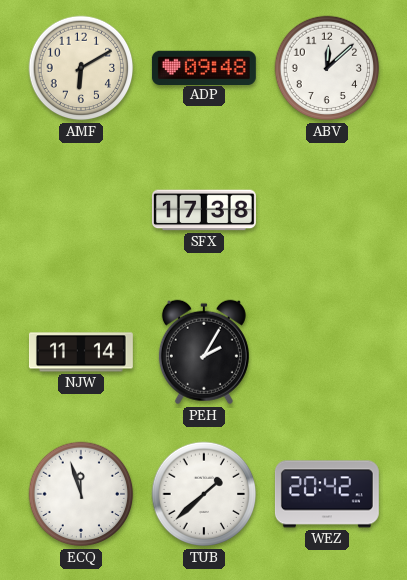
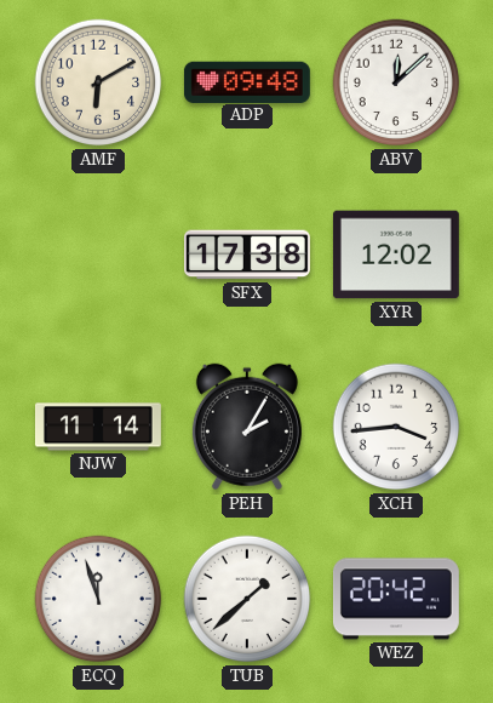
XYR: none -> 12:02
XCH: none -> 3:44
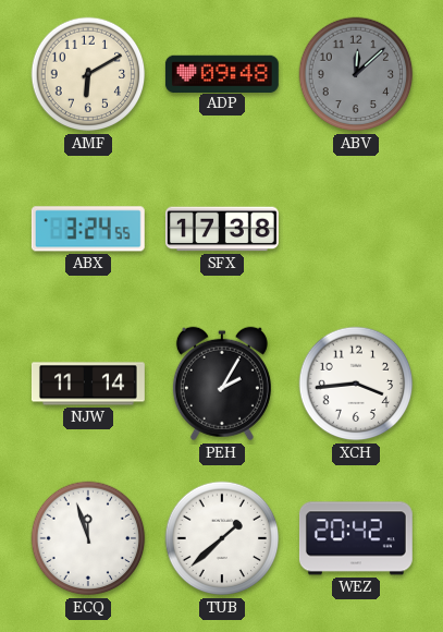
ABV dial: white -> grey
ABX: none -> 3:24
XYR: 12:02 -> none
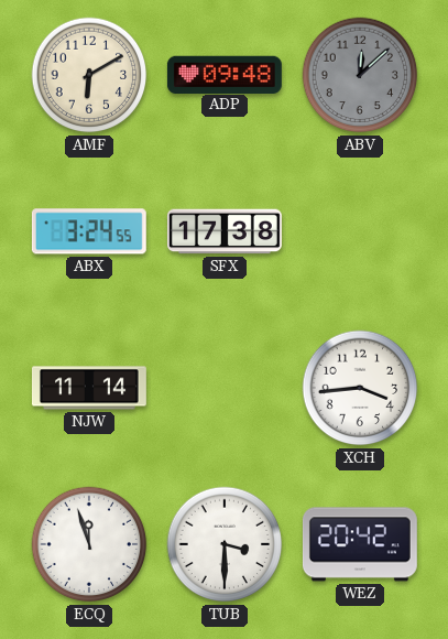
PEH: 2:05 -> none
TUB: 1:38 -> 3:30
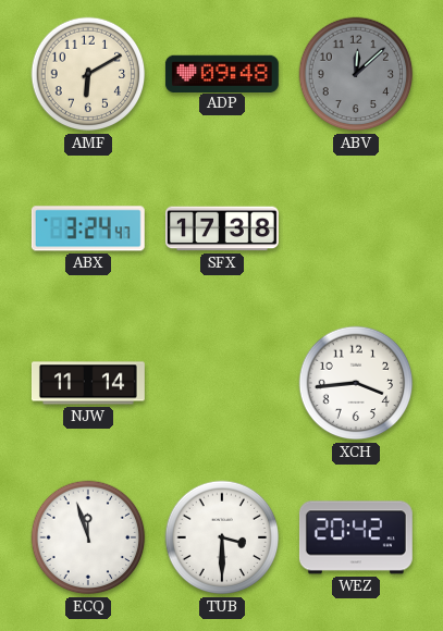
ABX: 3:24:55 -> 3:24:47
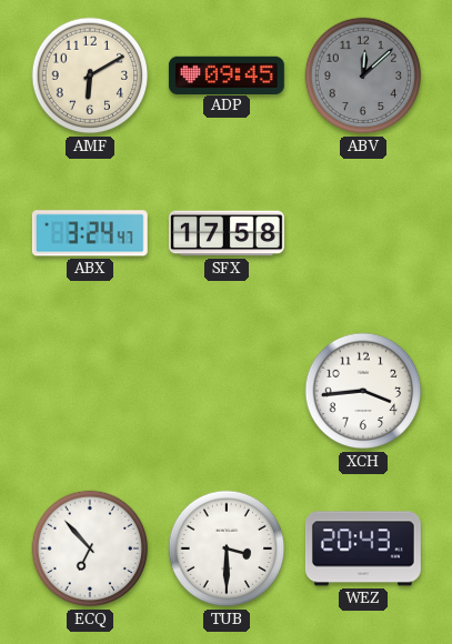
ADP: 09:48 -> 09:45
SFX: 17:38 -> 17:58
NJW: 11:14 -> none
ECQ: 11:57 -> 6:53
WEZ: 20:42 -> 20:43
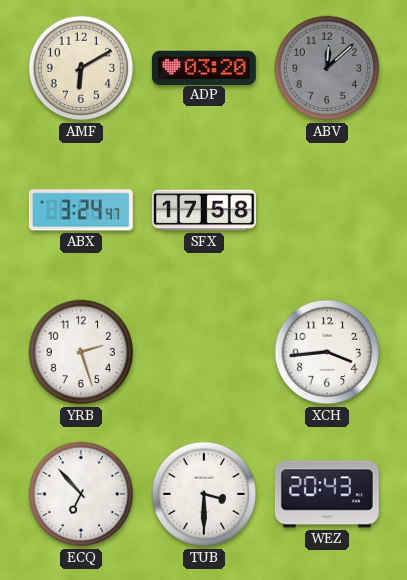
ADP: 09:45 -> 03:20
YRB: none -> 2:27
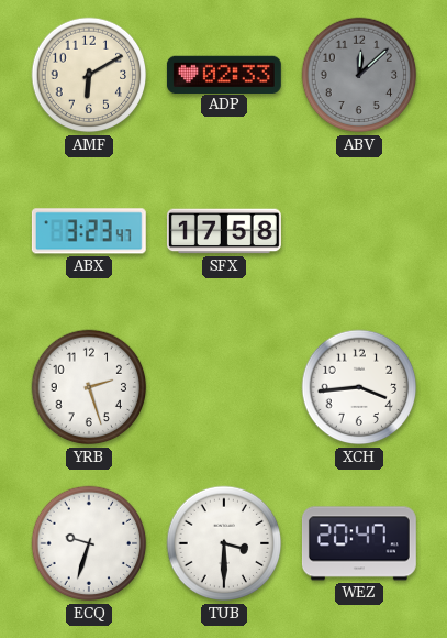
ADP: 03:20 -> 02:33
ABX: 3:24 -> 3:23
ECQ: 6:53 -> 9:33
WEZ: 20:43 -> 20:47
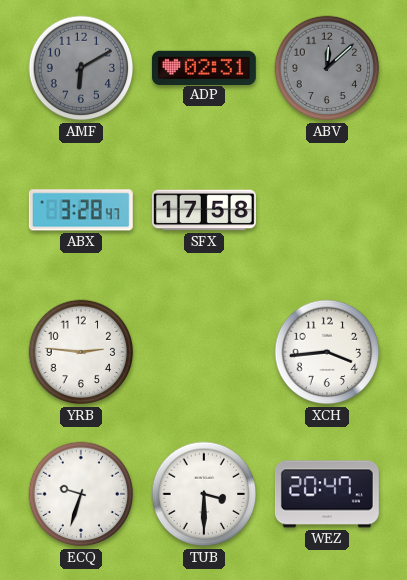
AMF dial: cream -> grey
ADP: 02:33 -> 02:31
ABX: 3:23 -> 3:28
YRB: 2:27 -> 2:46
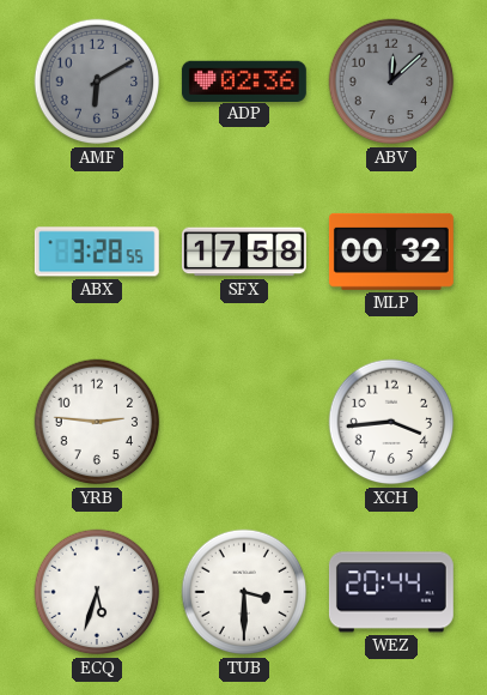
ADP: 02:31 -> 02:36
ABX: 3:28:47 -> 3:28:55
MLP: none -> 00:32
ECQ: 9:33 -> 5:33
WEZ: 20:47 -> 20:44
